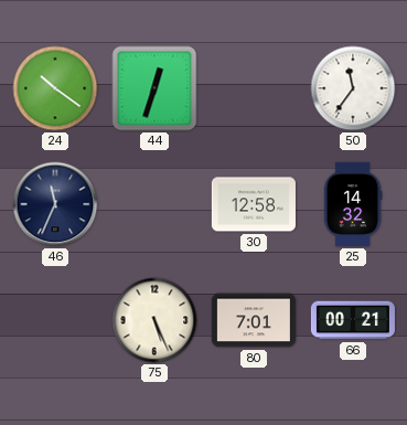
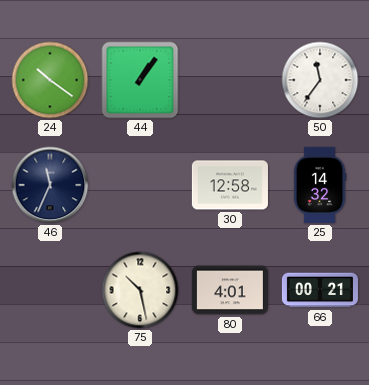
44: 12:33 -> 1:06
75: 5:26 -> 10:28
80: 7:01 -> 4:01
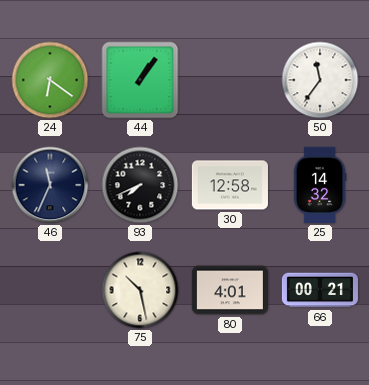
24: 10:21 -> 6:21
93: none -> 7:41
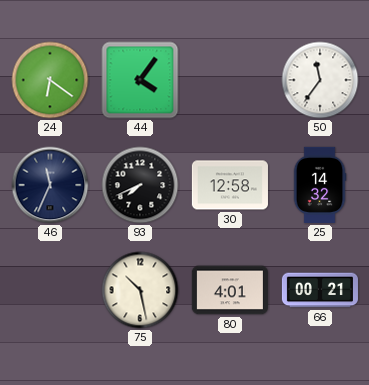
44: 1:06 -> 4:06
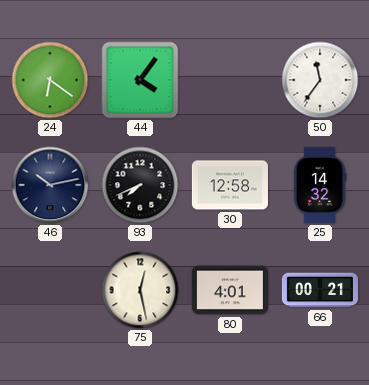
46: 11:34 -> 10:13
75: 10:28 -> 12:28
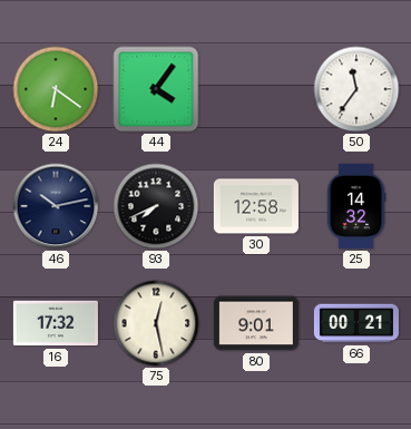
16: none -> 17:32
80: 4:01 -> 9:01
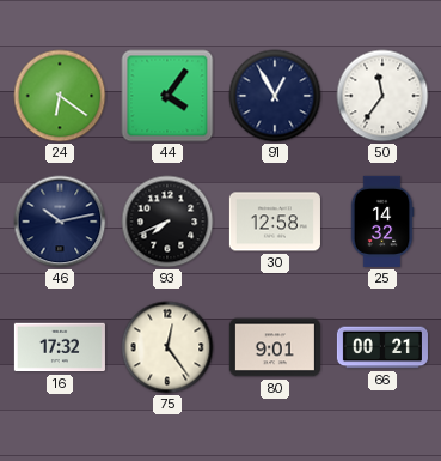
91: none -> 12:55
75: 12:28 -> 12:24
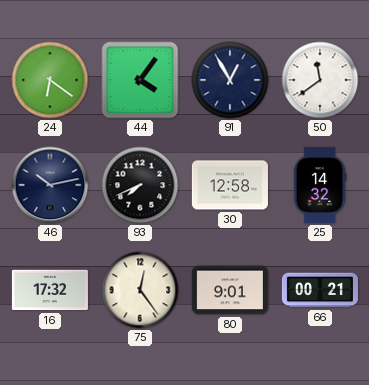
50: 11:36 -> 11:39
